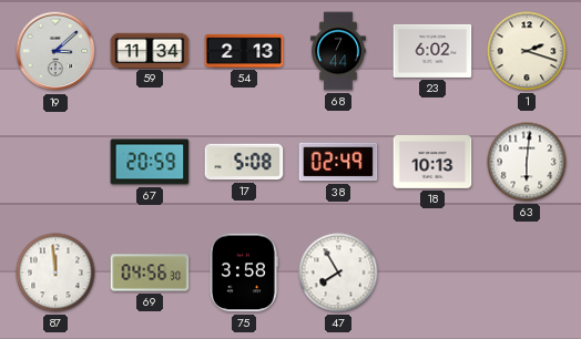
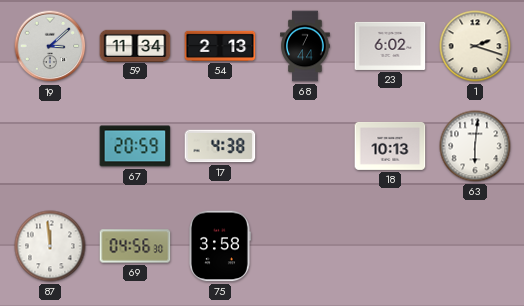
17: 5:08 -> 4:38
38: 02:49 -> none
47: 7:55 -> none
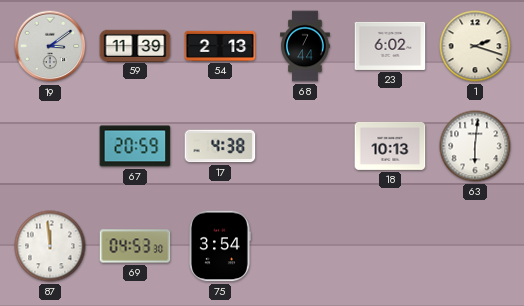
19: 3:08 -> 3:09
59: 11:34 -> 11:39
69: 04:56 -> 04:53
75: 3:58 -> 3:54
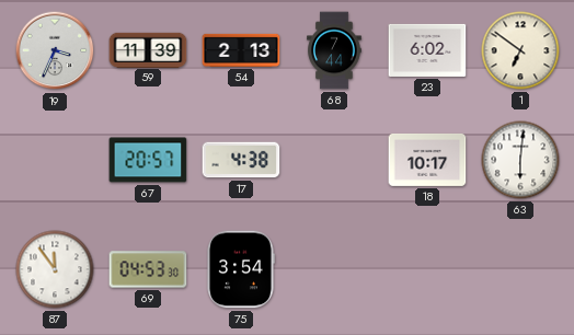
19: 3:09 -> 3:34
1: 2:18 -> 6:51
67: 20:59 -> 20:57
18: 10:13 -> 10:17
87: 11:59 -> 11:54
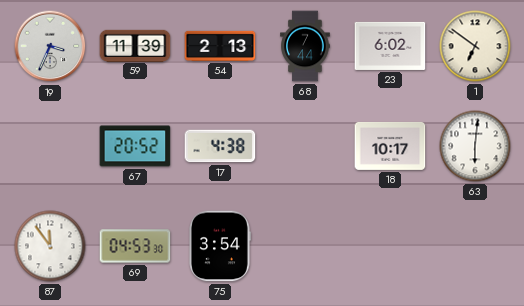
67: 20:57 -> 20:52
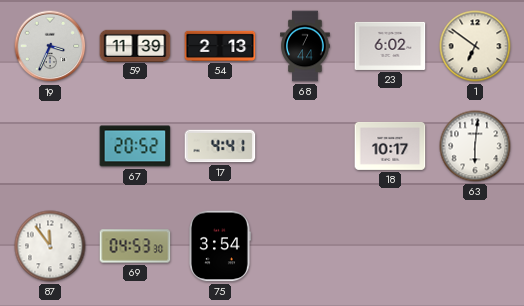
17: 4:38 -> 4:41
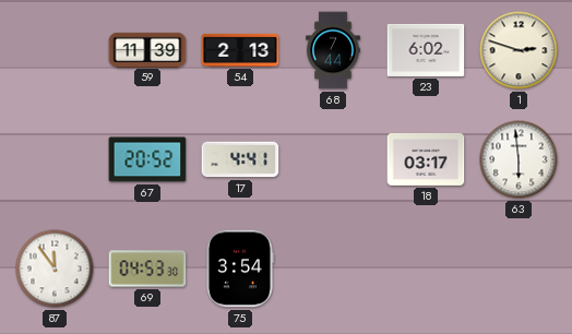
19: 3:34 -> none
1: 6:51 -> 2:48
18: 10:17 -> 03:17
63: 6:01 -> 5:59
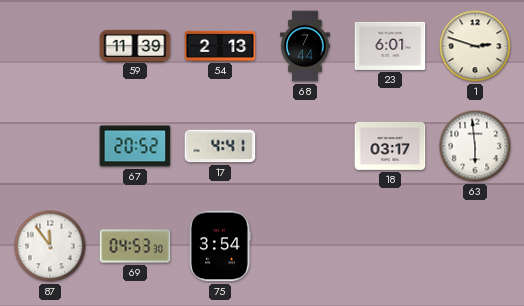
23: 6:02 -> 6:01
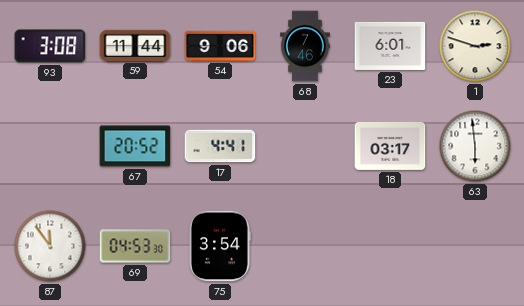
93: none -> 3:08
59: 11:39 -> 11:44
54: 2:13 -> 9:06
68: 7:44 -> 7:46
